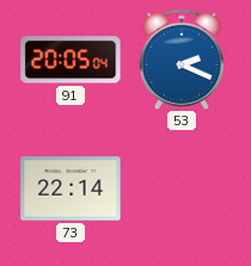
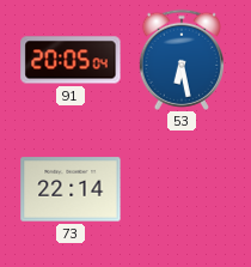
53: 2:19 -> 6:28
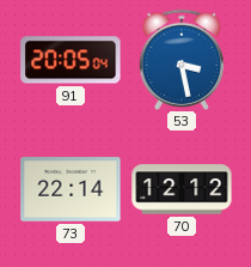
53: 6:28 -> 3:28
70: none -> 12:12
